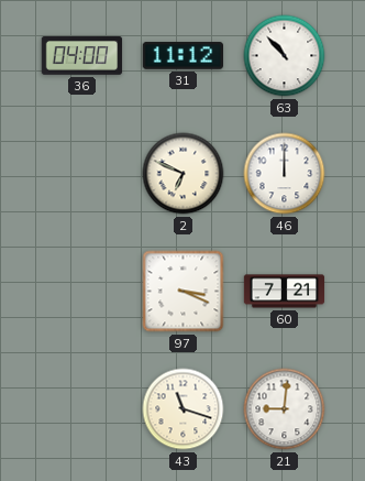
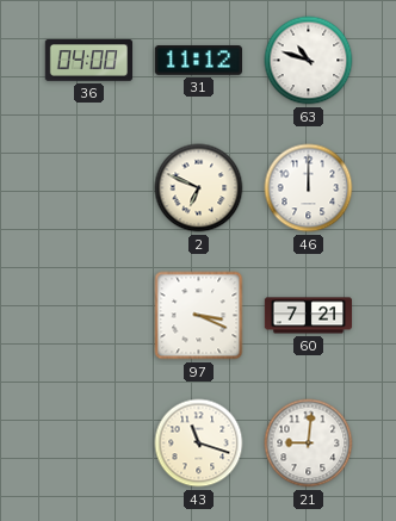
63: 10:53 -> 10:48
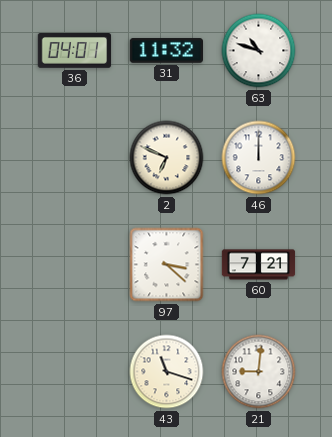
36: 04:00 -> 04:01
31: 11:12 -> 11:32
97: 3:19 -> 3:22
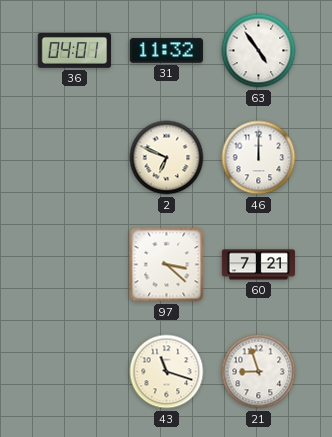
63: 10:48 -> 4:54
21: 9:01 -> 8:57
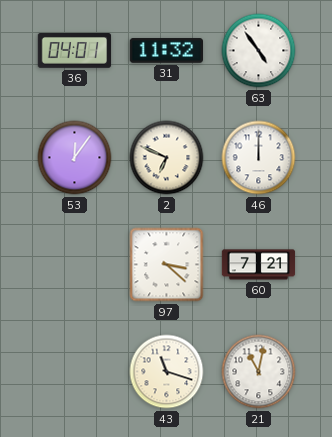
53: none -> 12:06
21: 8:57 -> 11:02
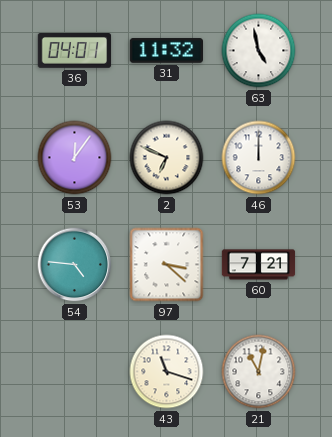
63: 4:54 -> 4:58
54: none -> 4:46
